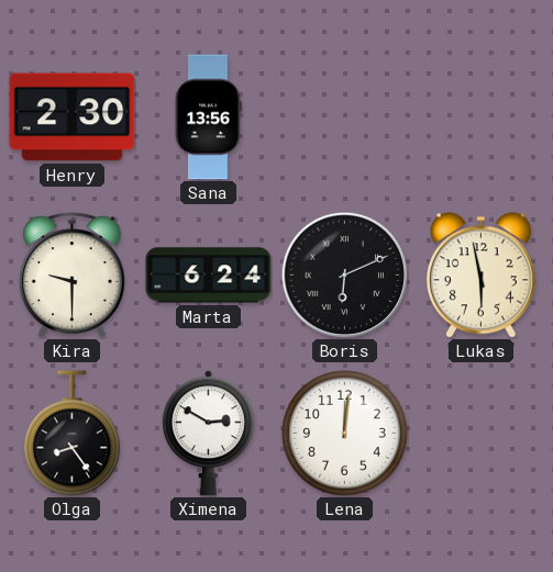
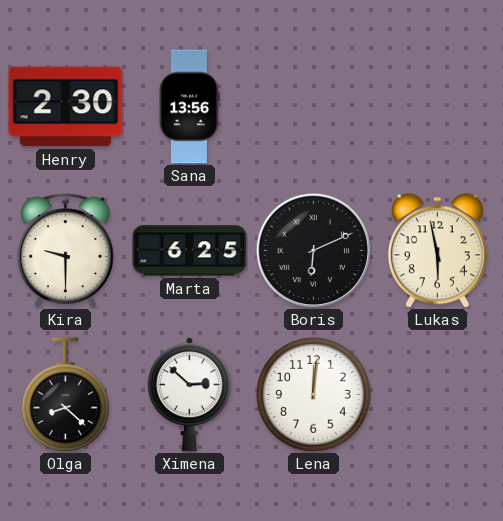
Marta: 6:24 -> 6:25
Olga: 8:24 -> 8:22
Ximena: 2:50 -> 2:52
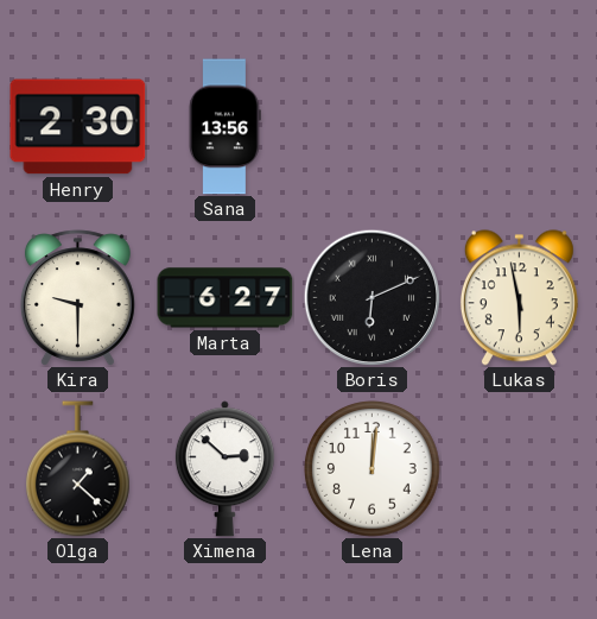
Marta: 6:25 -> 6:27
Olga: 8:22 -> 1:22
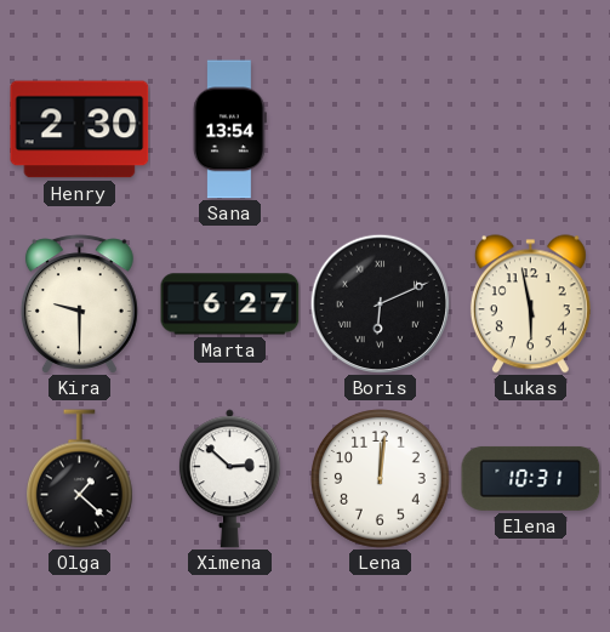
Sana: 13:56 -> 13:54
Elena: none -> 10:31
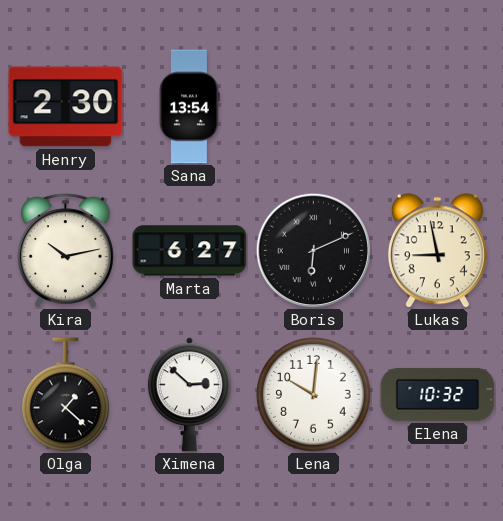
Kira: 9:30 -> 10:13
Lukas: 5:58 -> 8:58
Lena: 12:01 -> 10:01
Elena: 10:31 -> 10:32
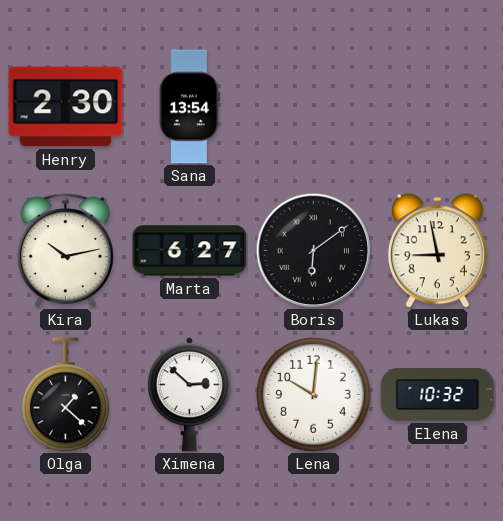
Boris: 6:11 -> 6:09
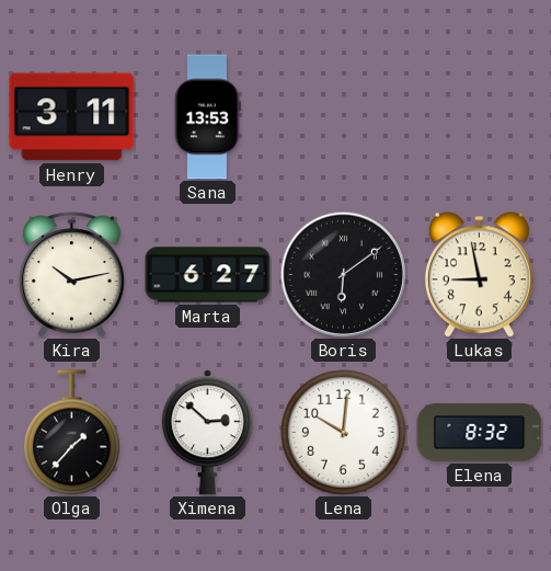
Henry: 2:30 -> 3:11
Sana: 13:54 -> 13:53
Olga: 1:22 -> 1:37
Elena: 10:32 -> 8:32
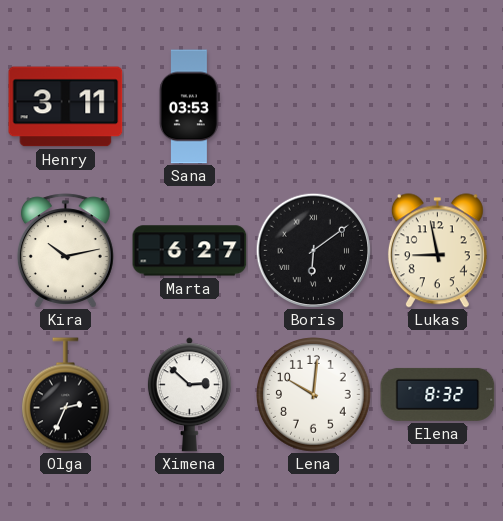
Sana: 13:53 -> 03:53
Olga: 1:37 -> 2:34
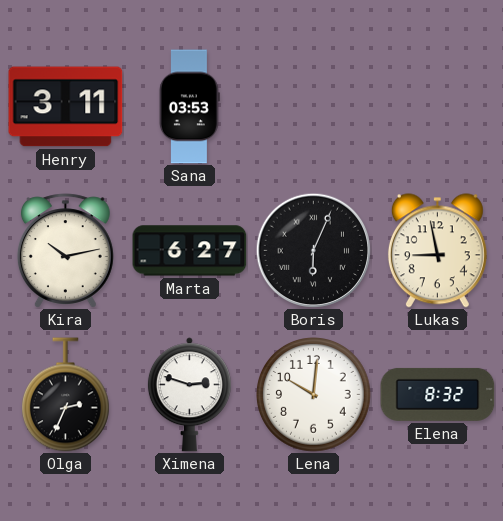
Boris: 6:09 -> 6:04
Ximena: 2:52 -> 2:48
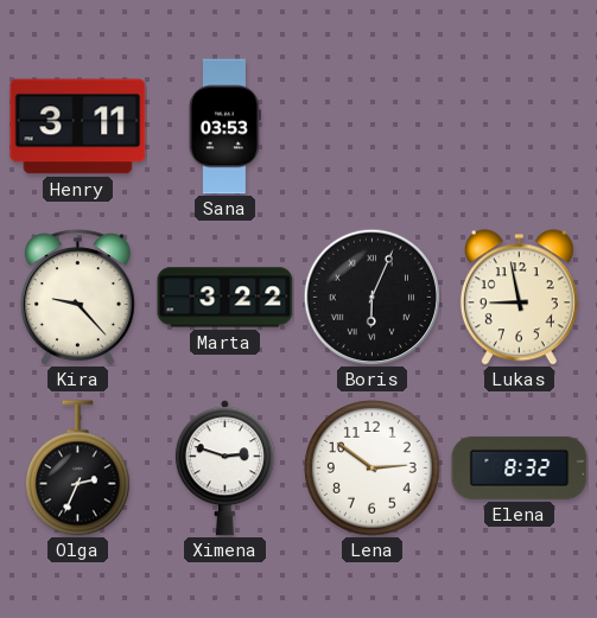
Kira: 10:13 -> 9:23
Marta: 6:27 -> 3:22
Lena: 10:01 -> 2:51
